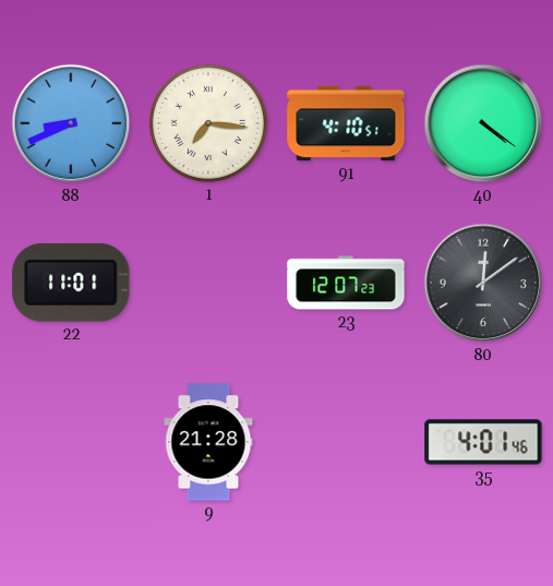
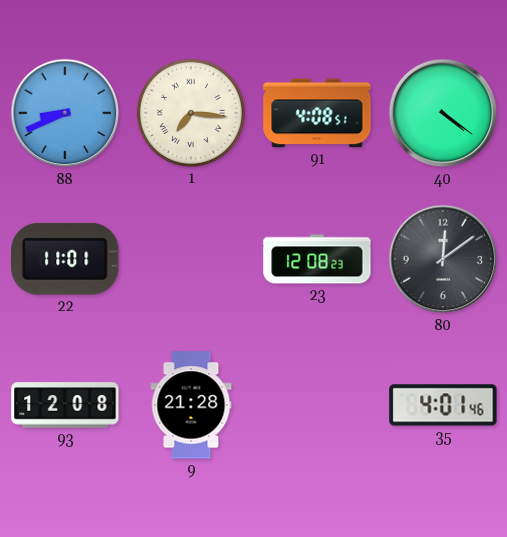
91: 4:10 -> 4:08
23: 12:07 -> 12:08
93: none -> 12:08
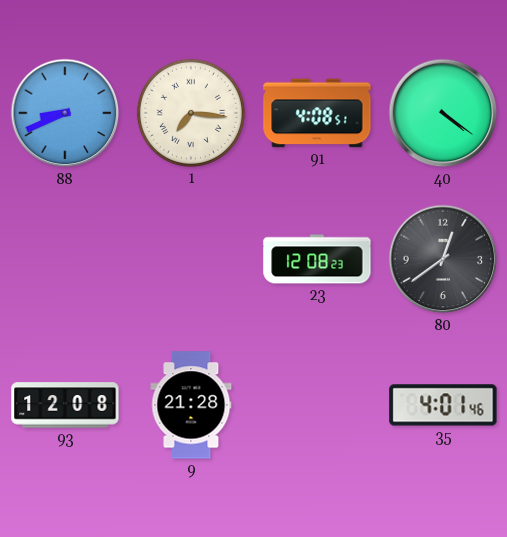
22: 11:01 -> none
80: 12:09 -> 12:39
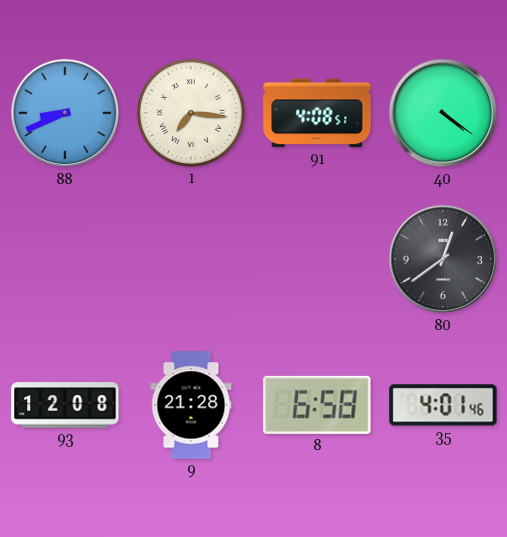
23: 12:08 -> none
8: none -> 6:58
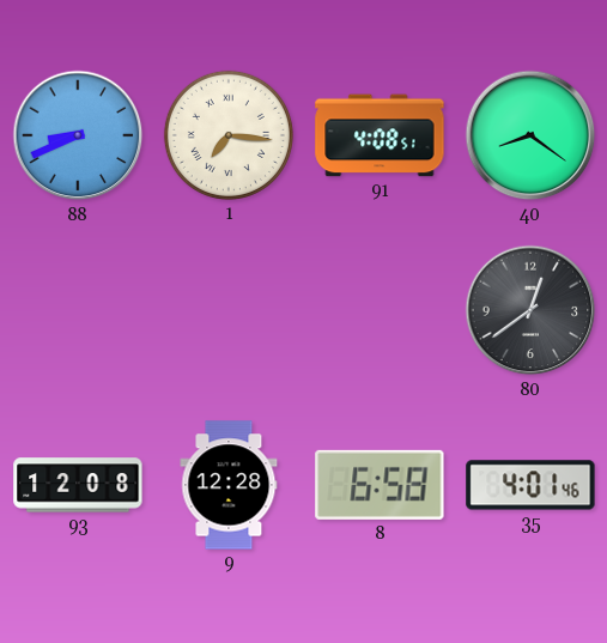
40: 4:21 -> 8:21
9: 21:28 -> 12:28
